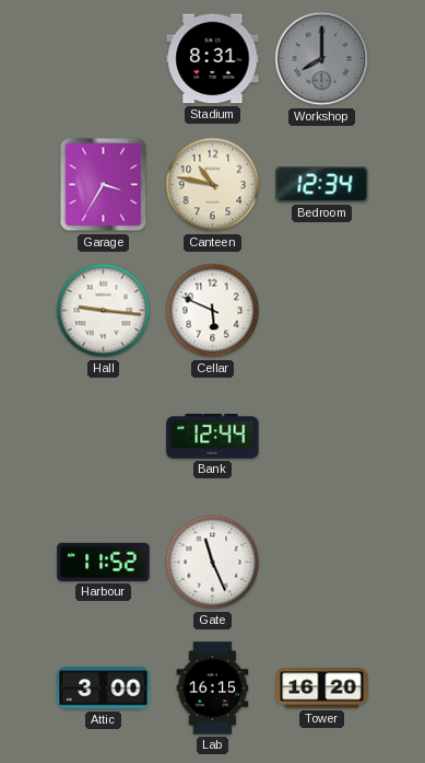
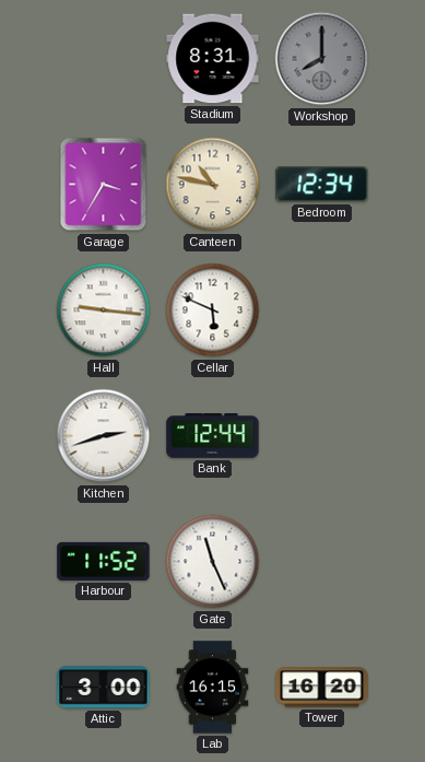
Kitchen: none -> 2:42
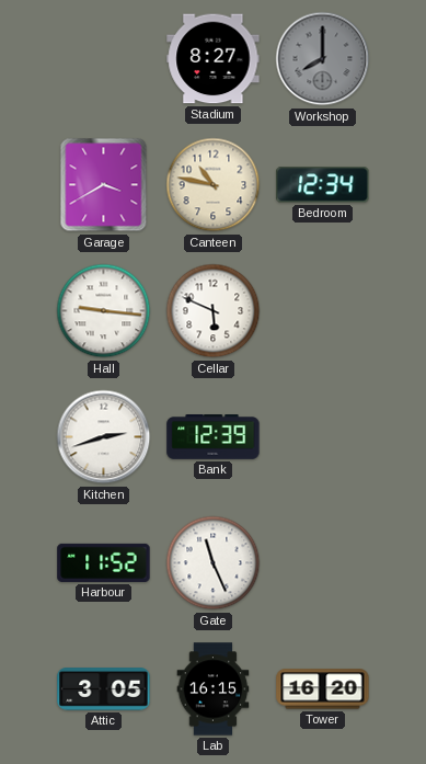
Stadium: 8:31 -> 8:27
Garage: 3:35 -> 3:40
Bank: 12:44 -> 12:39
Attic: 3:00 -> 3:05
